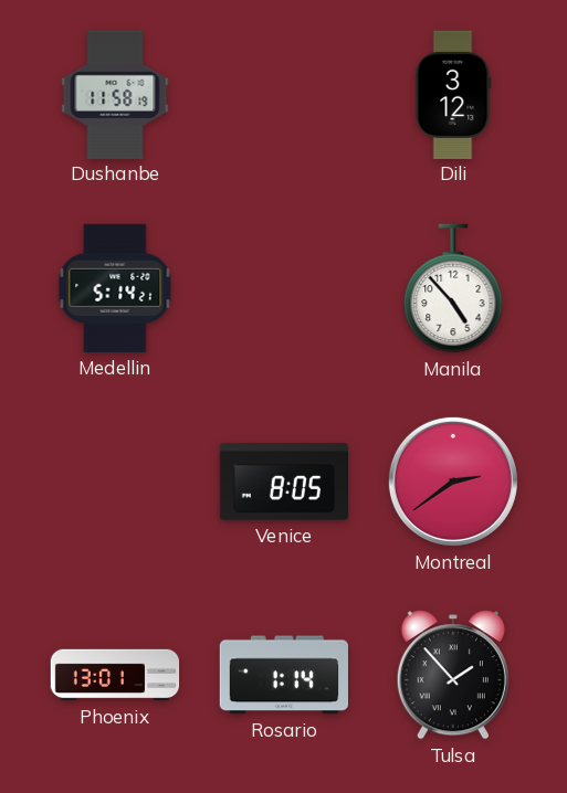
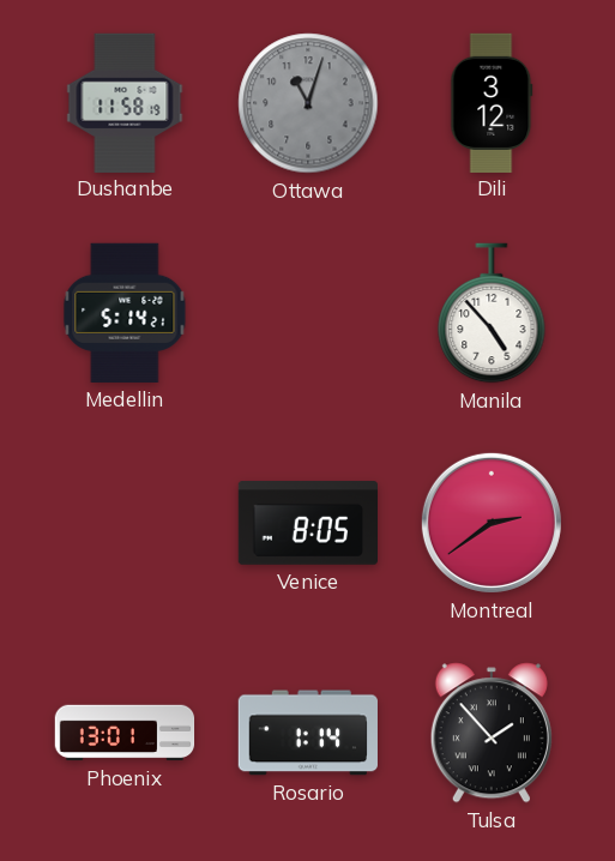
Ottawa: none -> 11:03
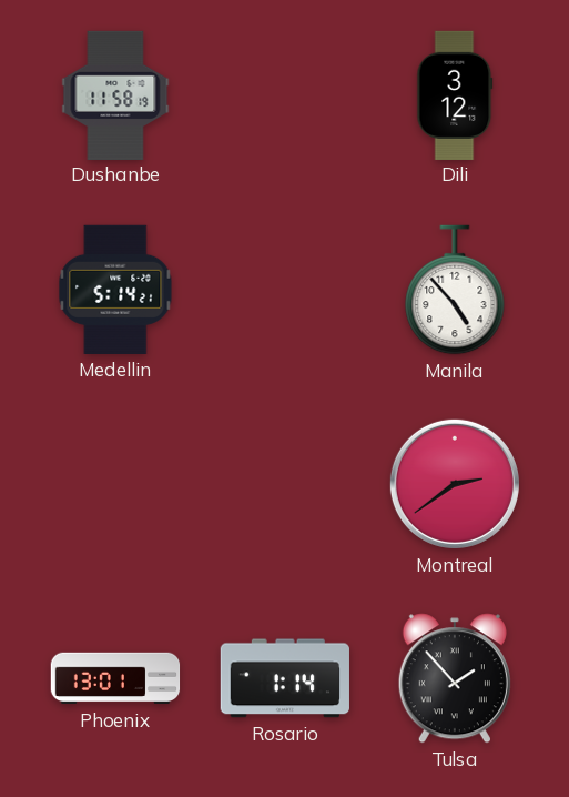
Ottawa: 11:03 -> none
Venice: 8:05 -> none
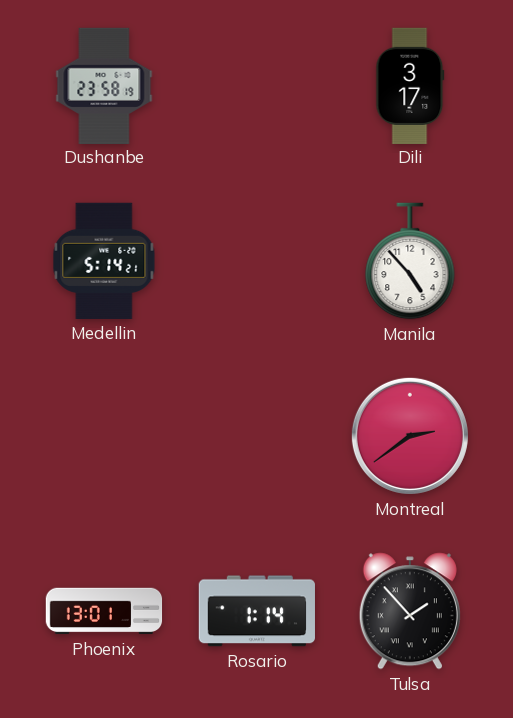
Dushanbe: 11:58 -> 23:58
Dili: 3:12 -> 3:17
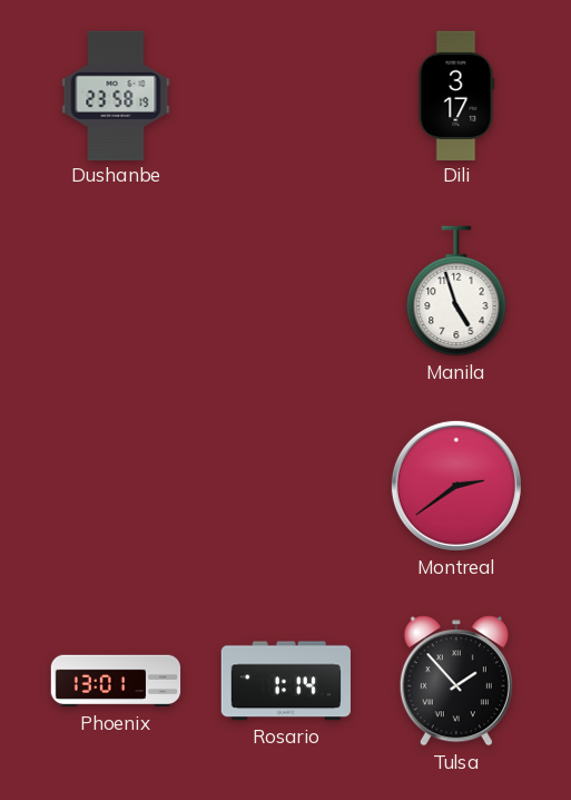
Medellin: 5:14 -> none
Manila: 4:53 -> 4:57
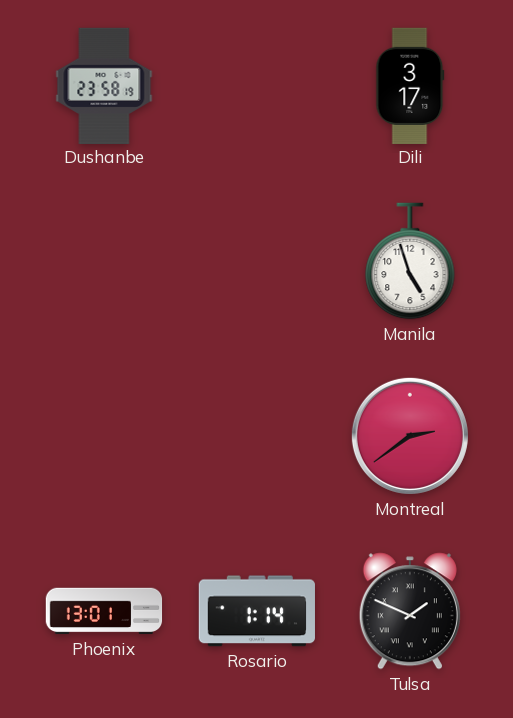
Tulsa: 1:53 -> 1:49
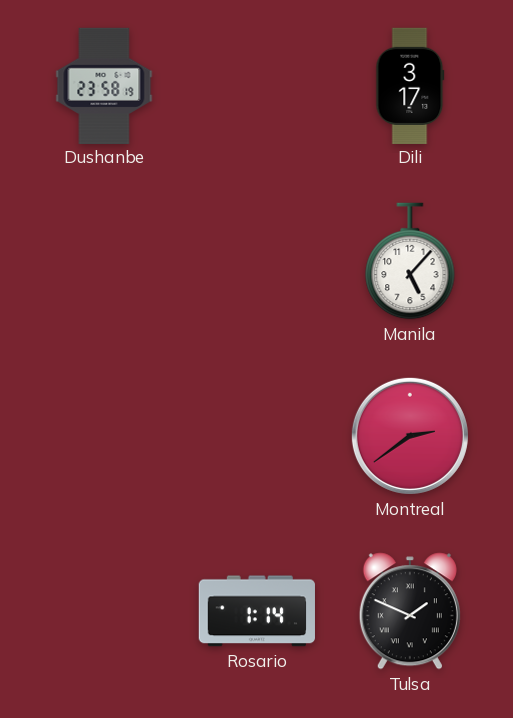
Manila: 4:57 -> 5:07
Phoenix: 13:01 -> none
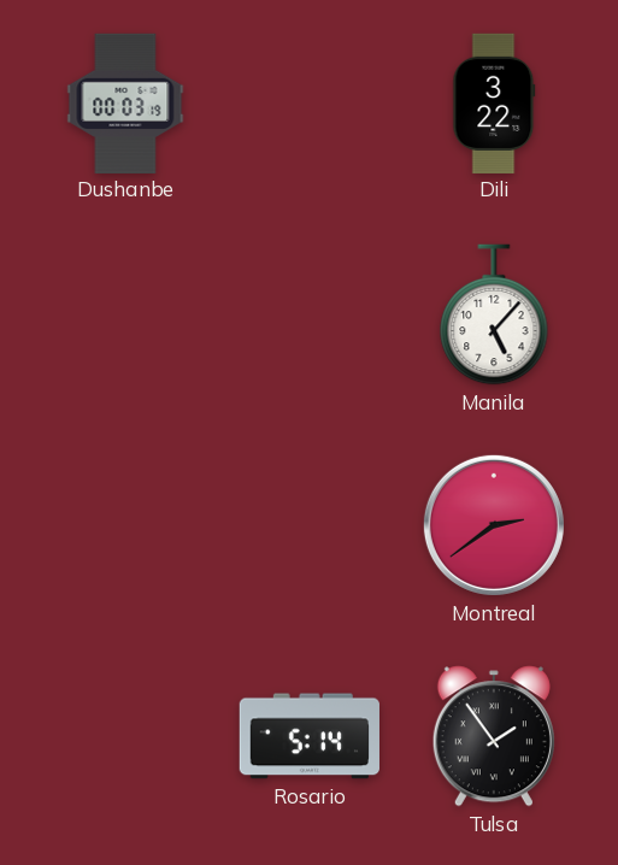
Dushanbe: 23:58 -> 00:03
Dili: 3:17 -> 3:22
Rosario: 1:14 -> 5:14
Tulsa: 1:49 -> 1:54
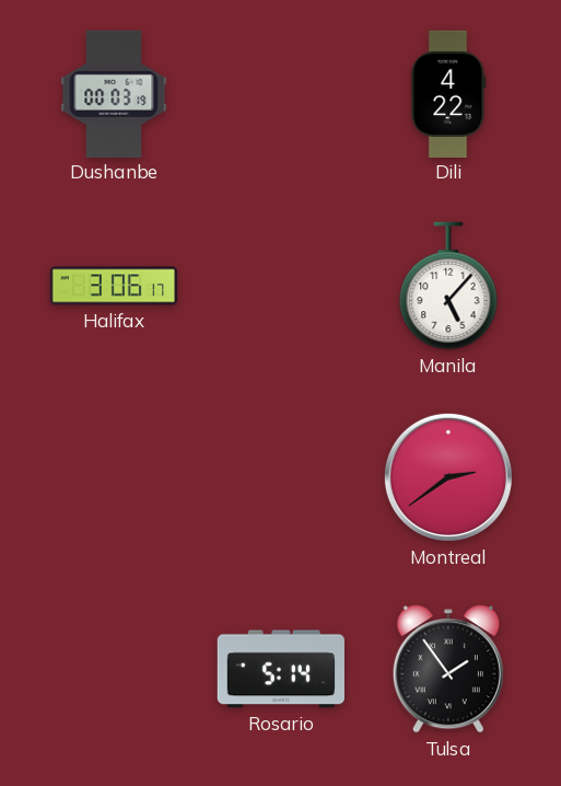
Dili: 3:22 -> 4:22
Halifax: none -> 3:06
